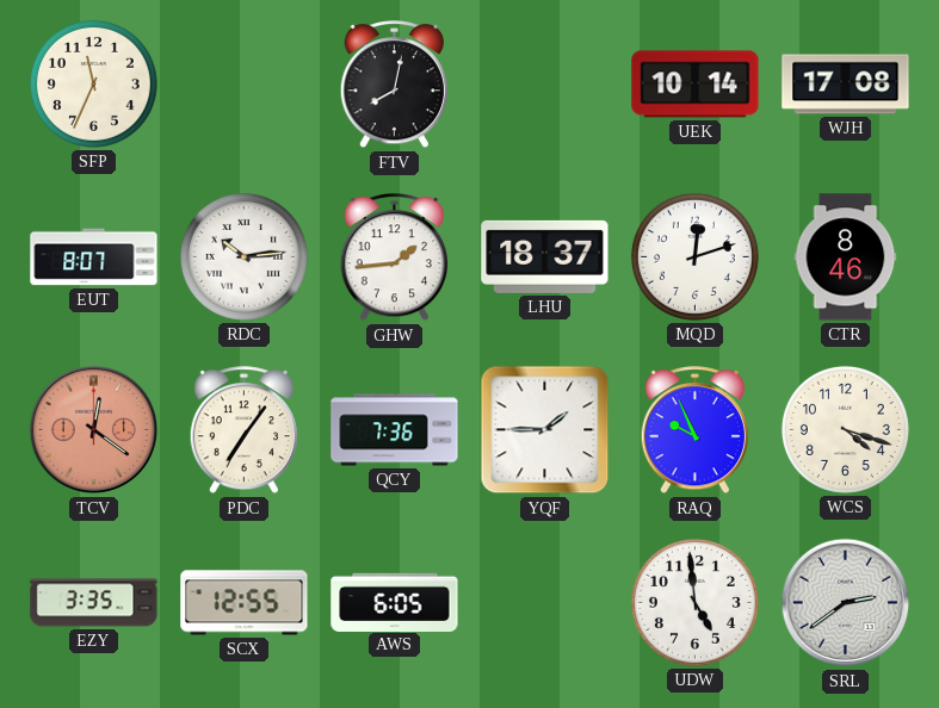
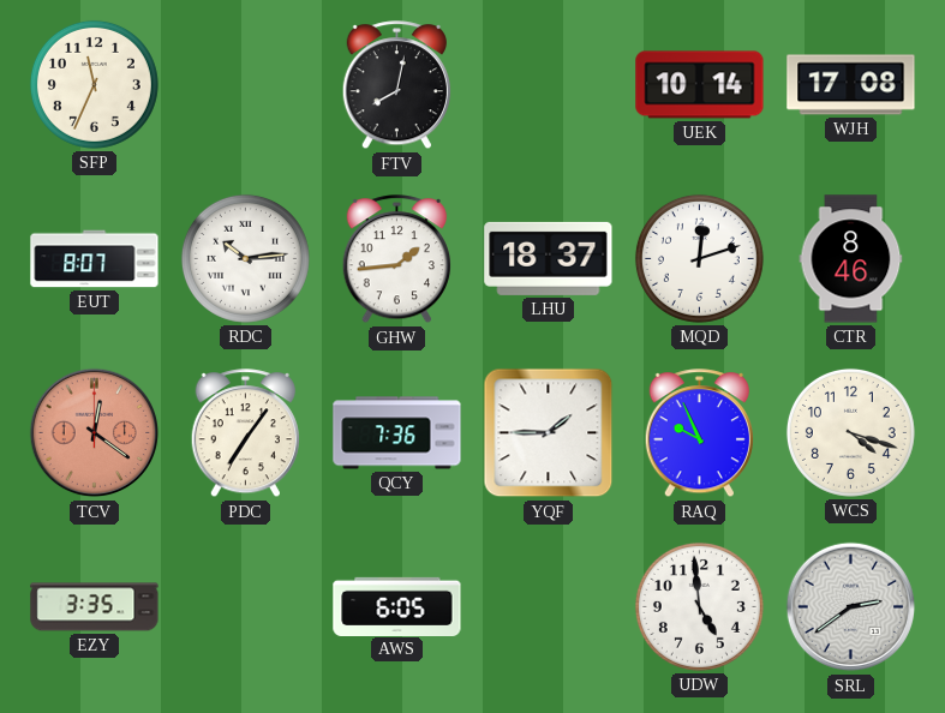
SCX: 12:55 -> none
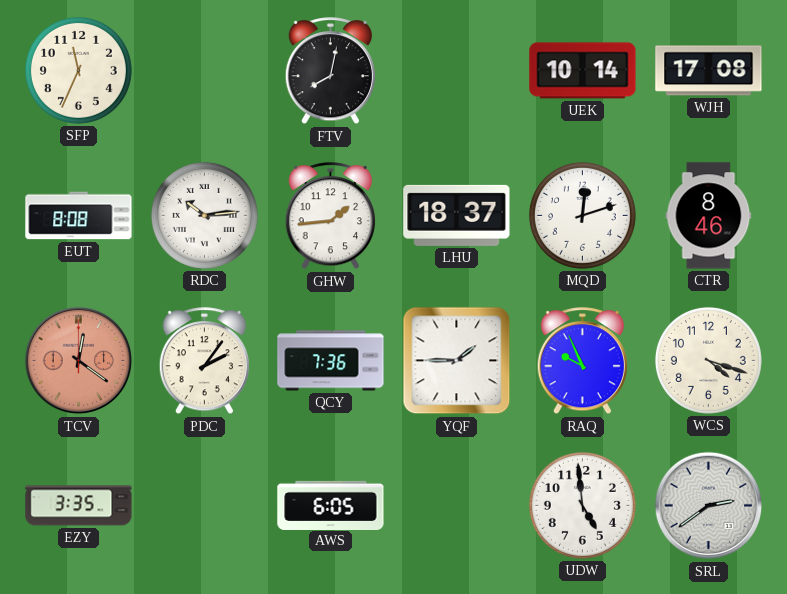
EUT: 8:07 -> 8:08
PDC: 7:06 -> 2:06
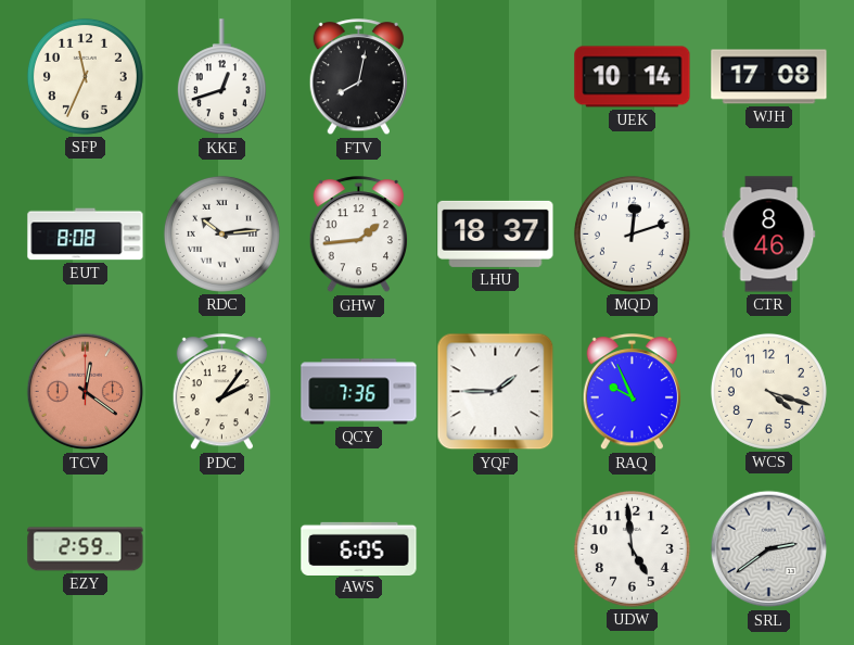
KKE: none -> 12:42
EZY: 3:35 -> 2:59
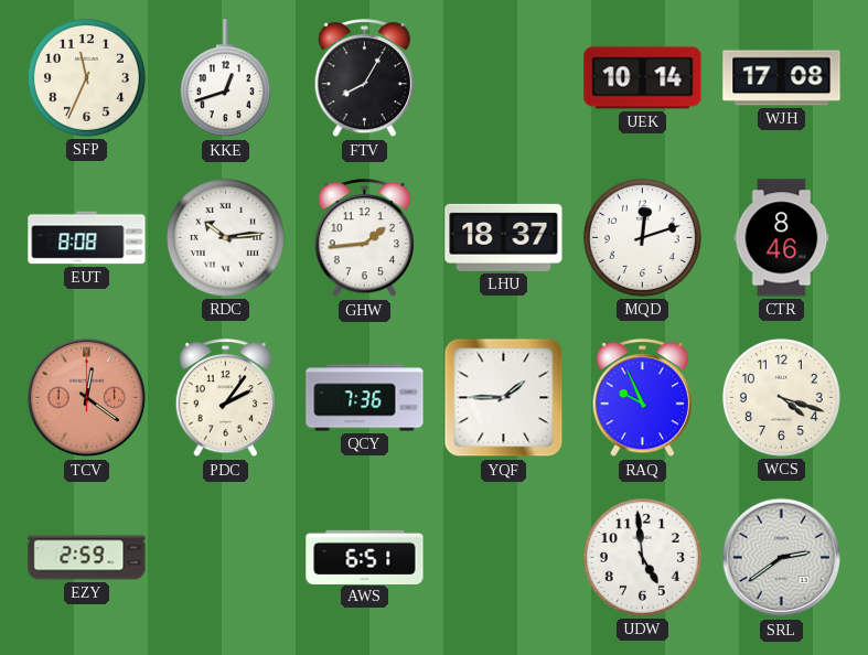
FTV: 8:02 -> 8:05
AWS: 6:05 -> 6:51
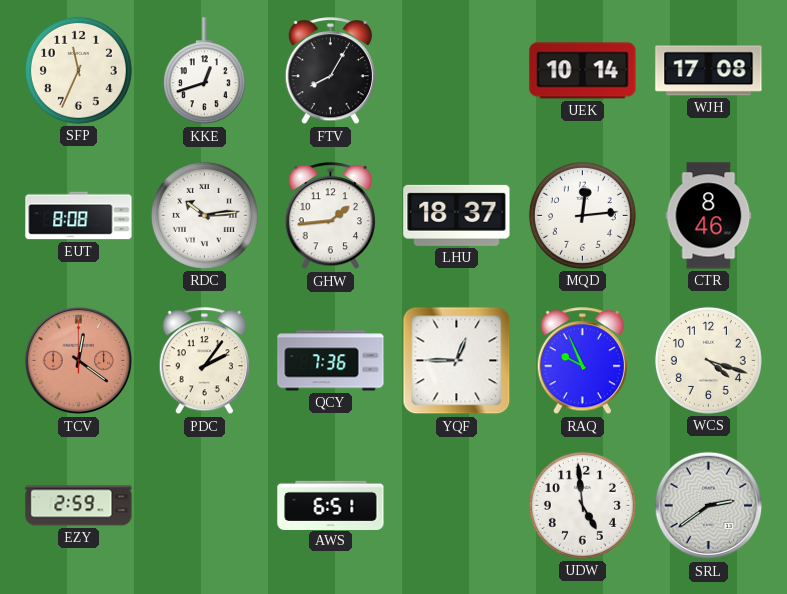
MQD: 12:12 -> 12:14
YQF: 1:45 -> 12:45
